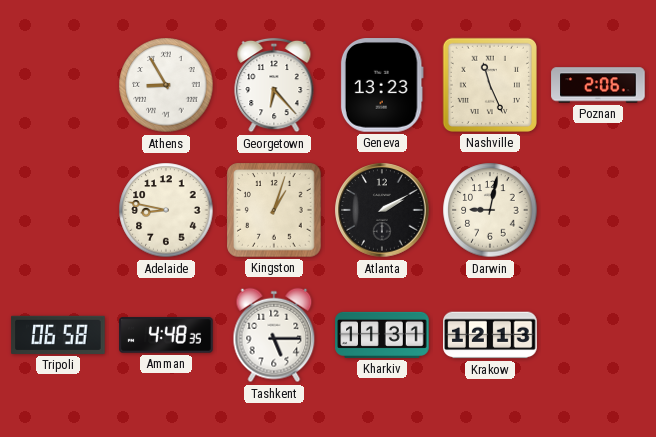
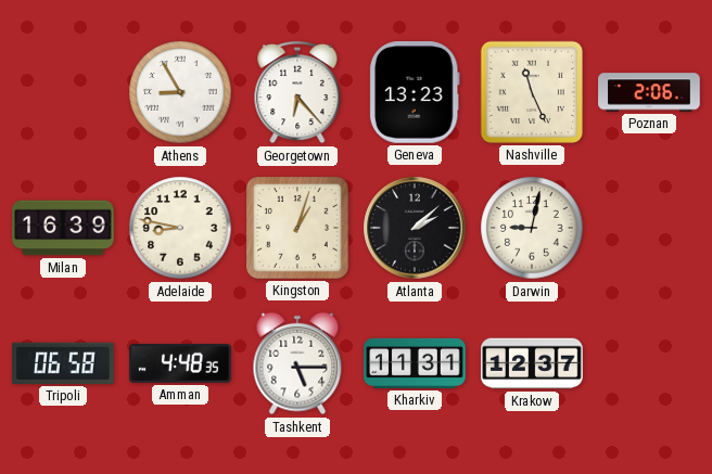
Milan: none -> 16:39
Atlanta: 2:10 -> 2:08
Krakow: 12:13 -> 12:37
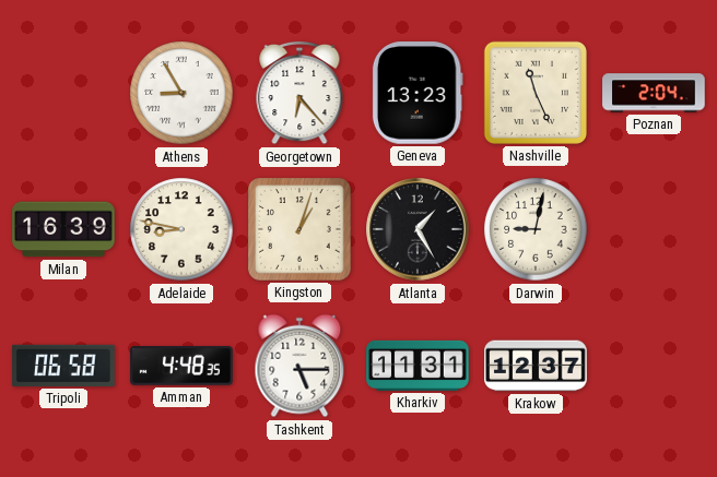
Poznan: 2:06 -> 2:04
Atlanta: 2:08 -> 1:25
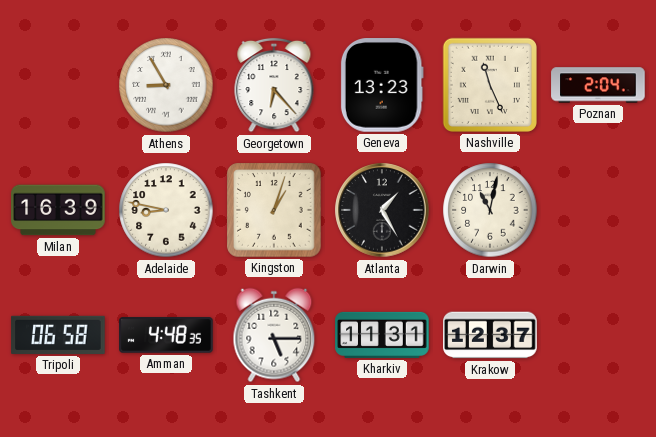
Darwin: 9:02 -> 11:02
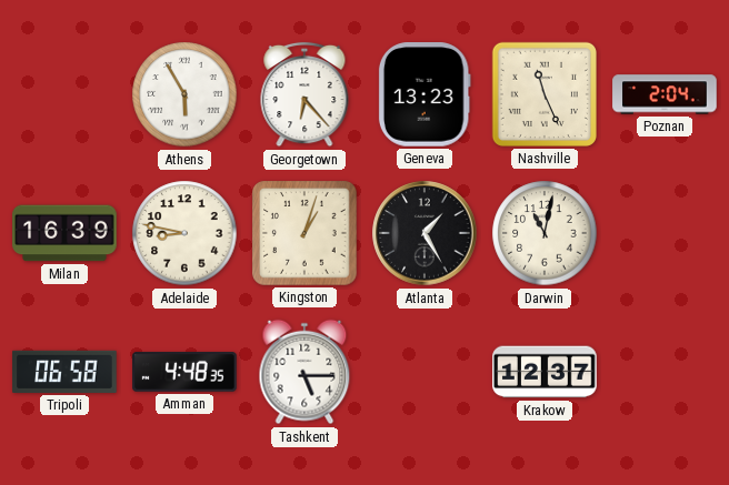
Athens: 8:55 -> 5:55
Kharkiv: 11:31 -> none
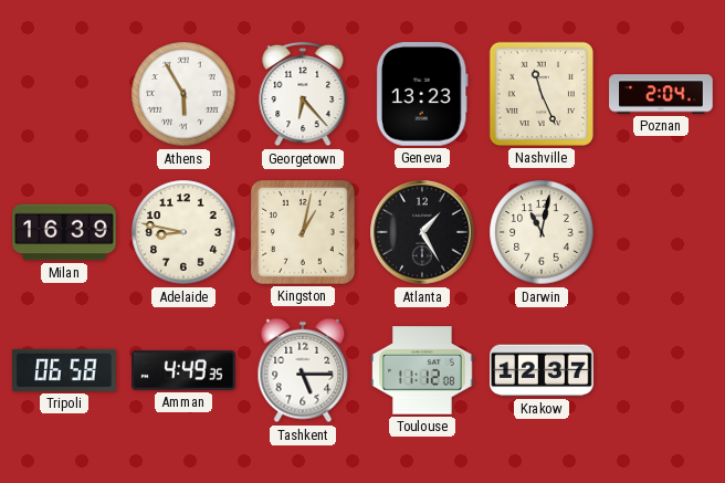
Kingston: 1:03 -> 1:02
Amman: 4:48 -> 4:49
Toulouse: none -> 11:12
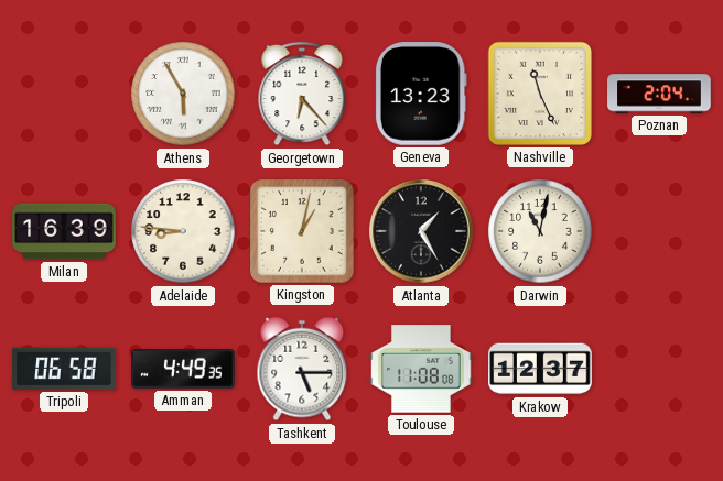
Adelaide: 8:47 -> 8:46
Toulouse: 11:12 -> 11:08
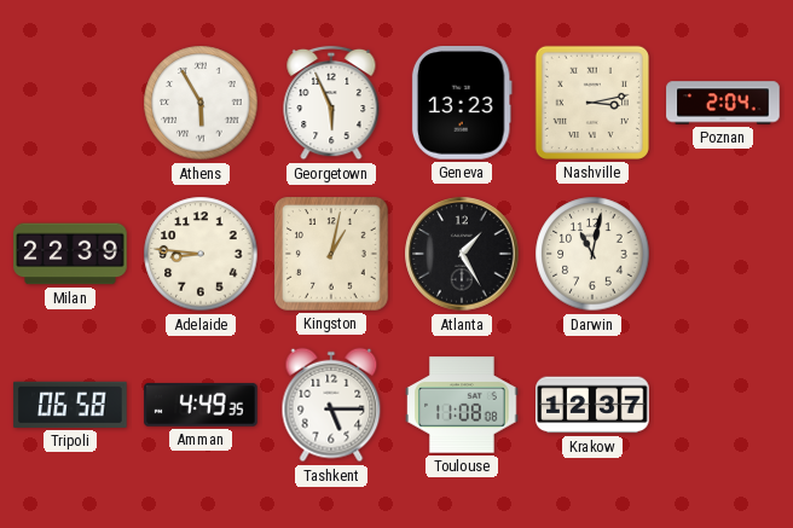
Georgetown: 6:23 -> 5:56
Nashville: 11:26 -> 3:13
Milan: 16:39 -> 22:39
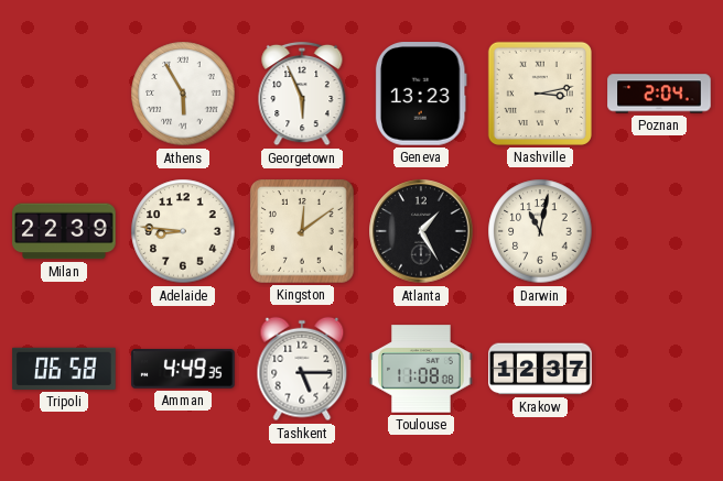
Kingston: 1:02 -> 12:09
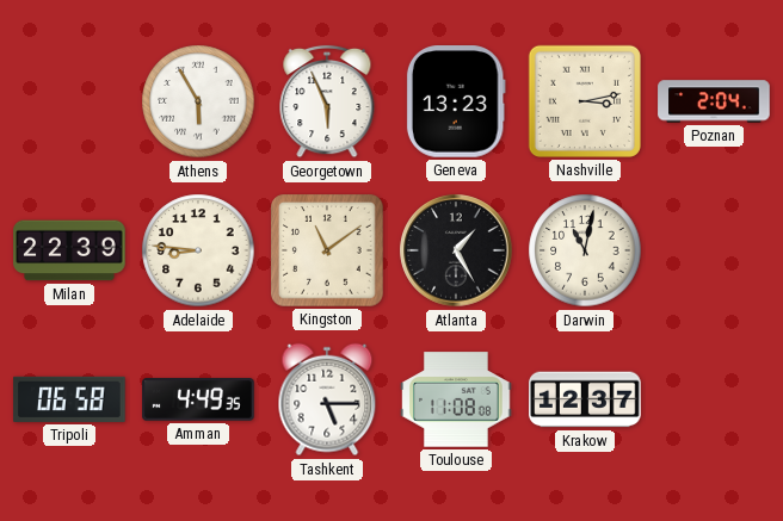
Kingston: 12:09 -> 11:09
